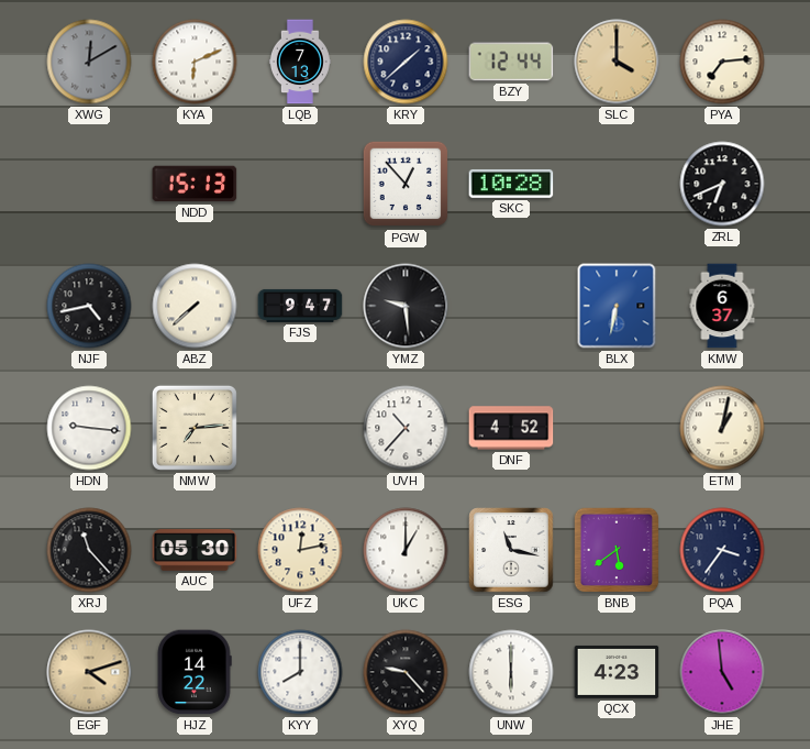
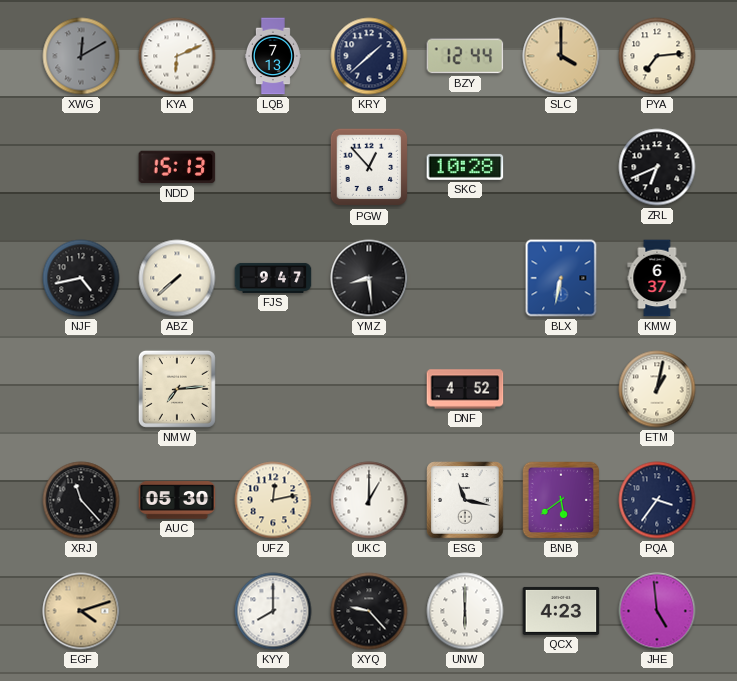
YMZ: 9:29 -> 8:29
HDN: 9:16 -> none
UVH: 10:37 -> none
HJZ: 14:22 -> none
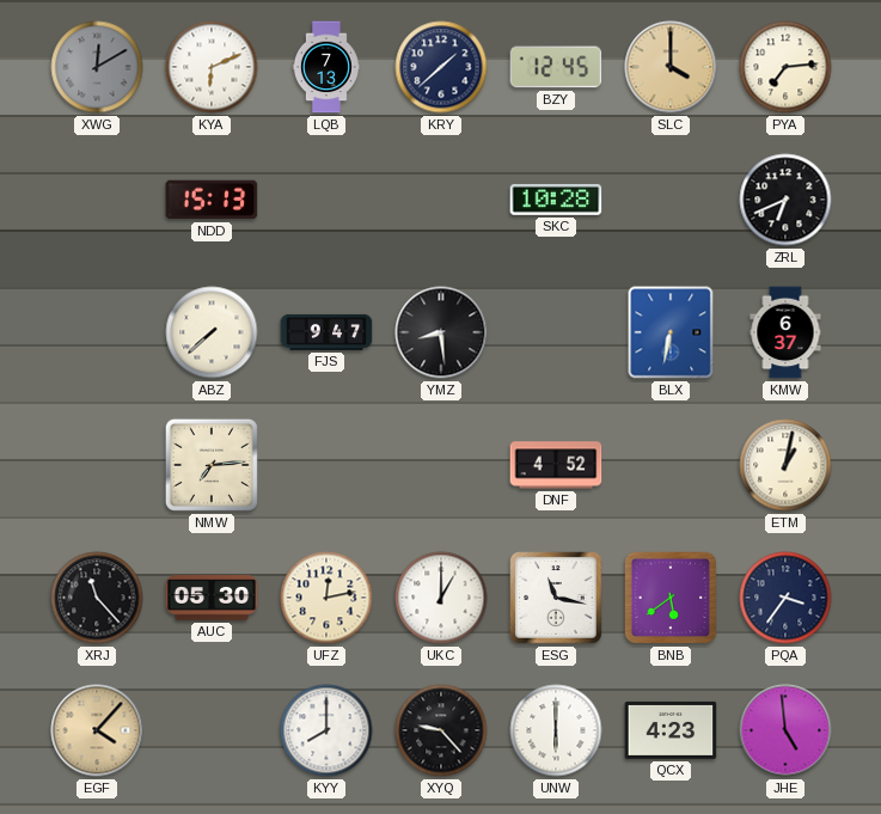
BZY: 12:44 -> 12:45
PGW: 12:53 -> none
NJF: 4:43 -> none
EGF: 4:12 -> 4:07
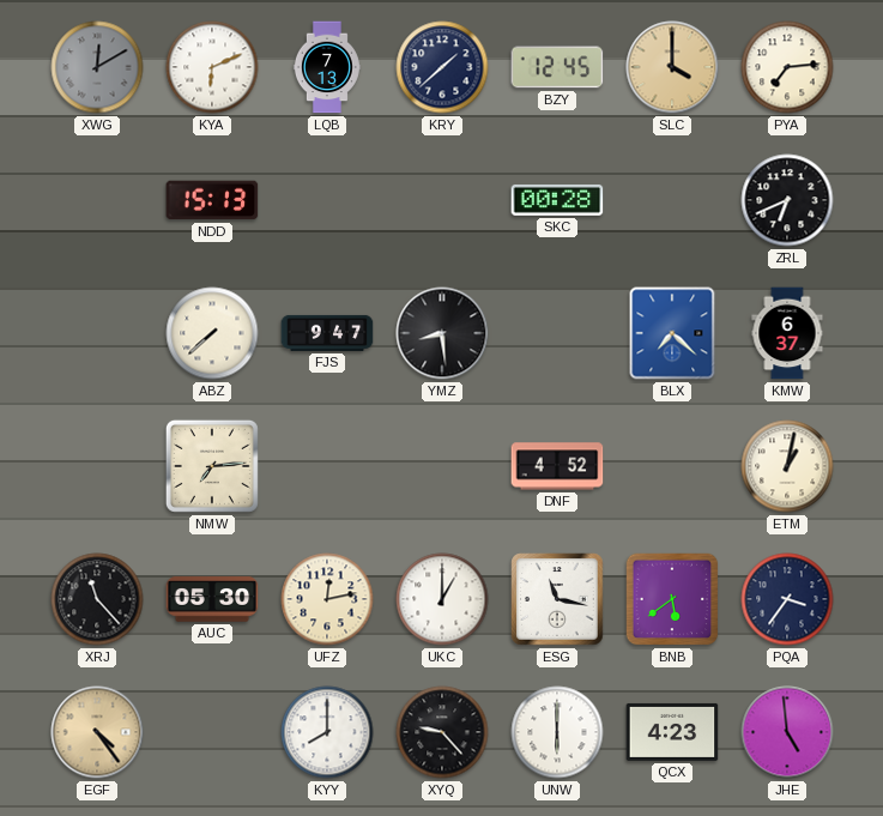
SKC: 10:28 -> 00:28
BLX: 6:32 -> 7:22
EGF: 4:07 -> 4:24
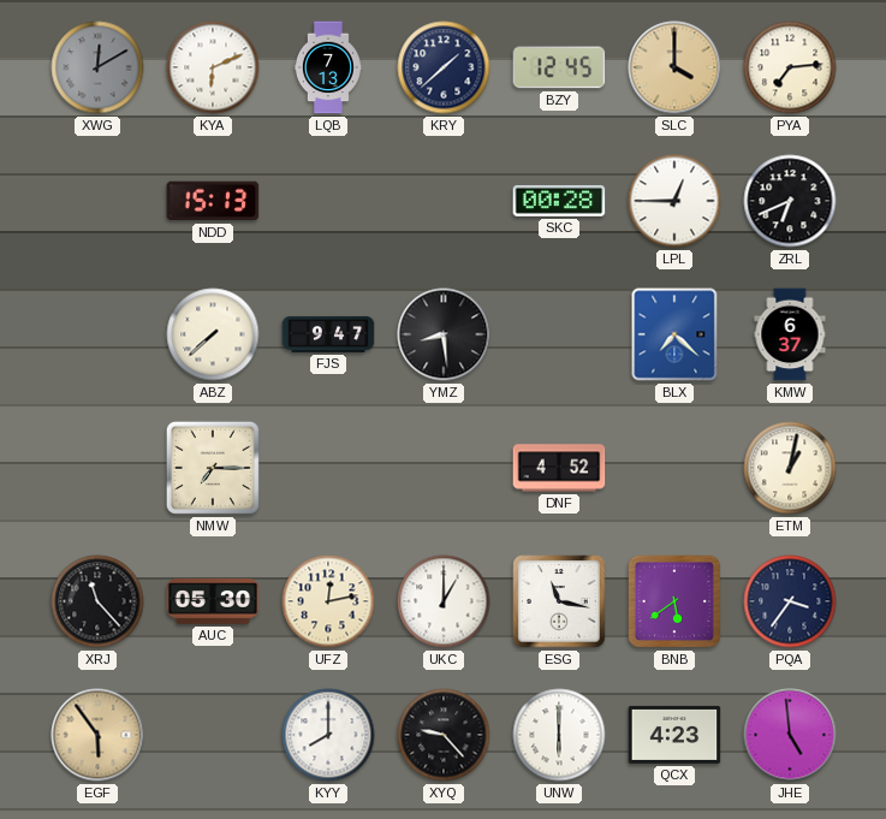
LPL: none -> 12:45
NMW: 7:14 -> 7:15
EGF: 4:24 -> 5:54
